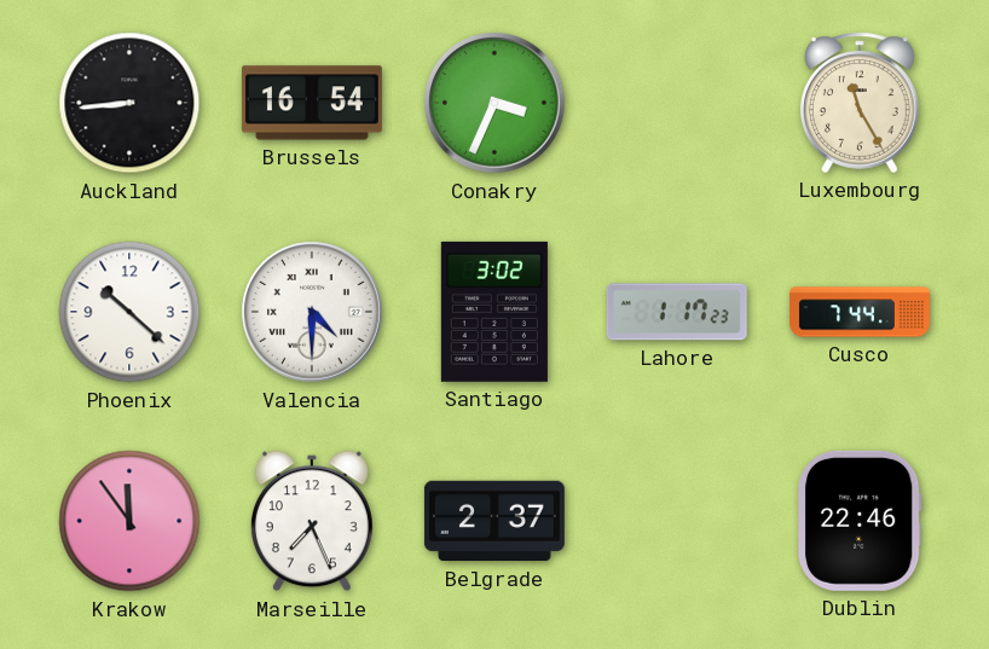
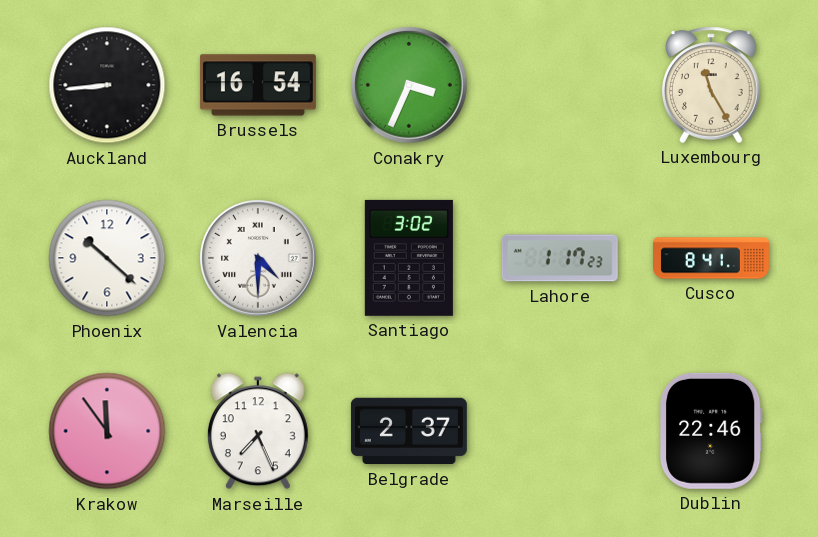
Cusco: 7:44 -> 8:41
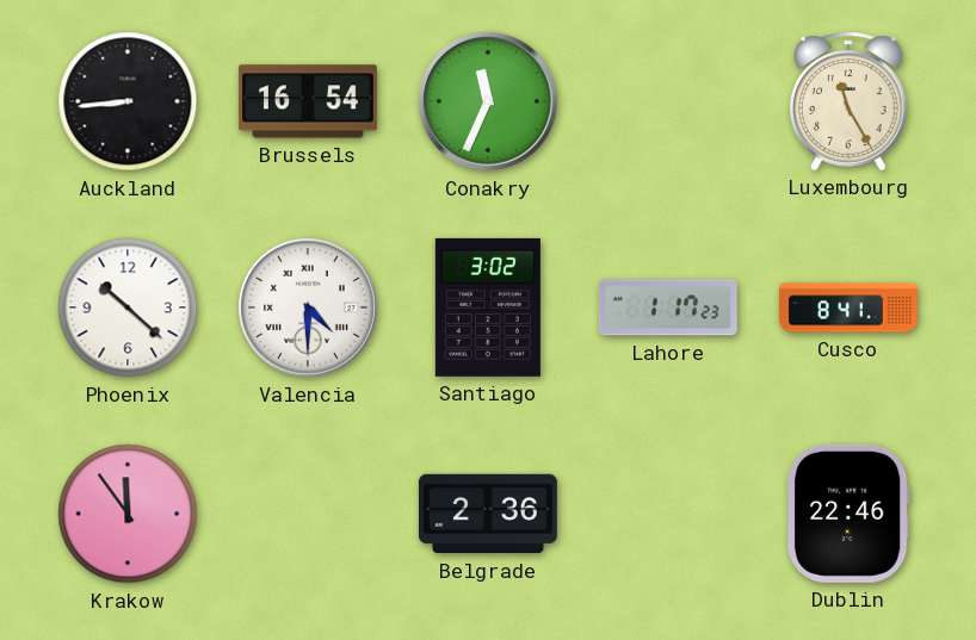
Conakry: 3:34 -> 11:34
Marseille: 7:26 -> none
Belgrade: 2:37 -> 2:36
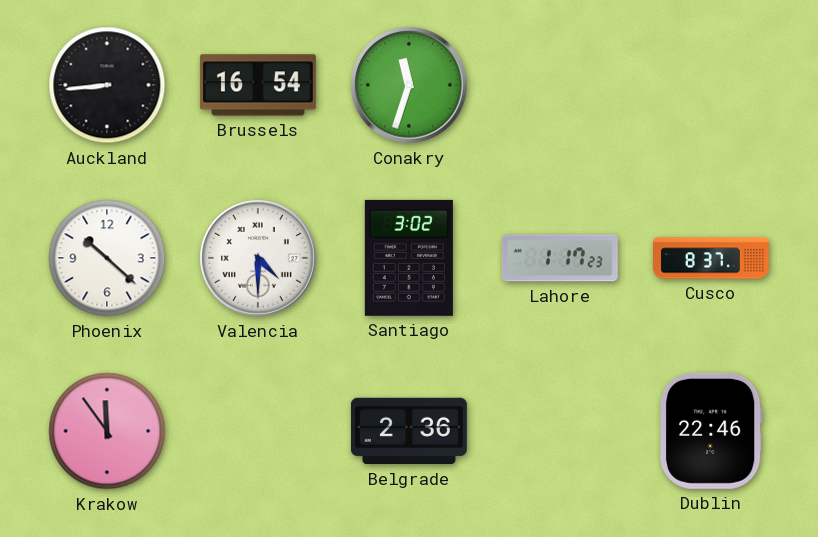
Conakry: 11:34 -> 11:33
Luxembourg: 11:25 -> none
Cusco: 8:41 -> 8:37
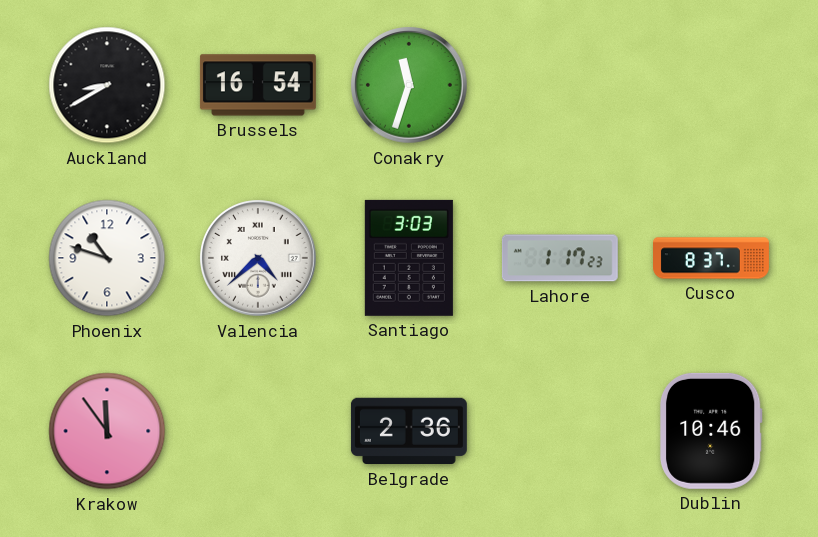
Auckland: 8:44 -> 8:40
Phoenix: 10:22 -> 10:48
Valencia: 4:30 -> 4:38
Santiago: 3:02 -> 3:03
Dublin: 22:46 -> 10:46
